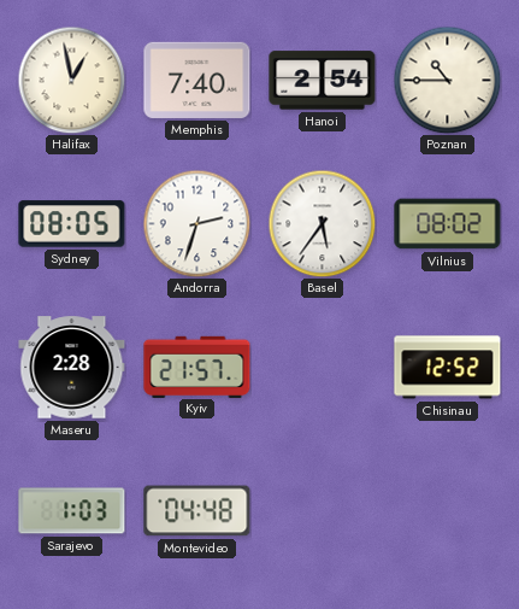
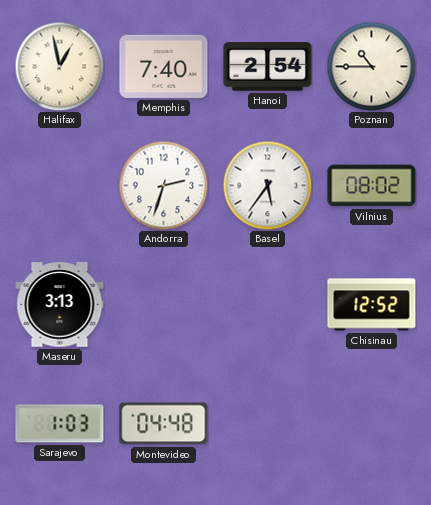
Sydney: 08:05 -> none
Maseru: 2:28 -> 3:13
Kyiv: 21:57 -> none
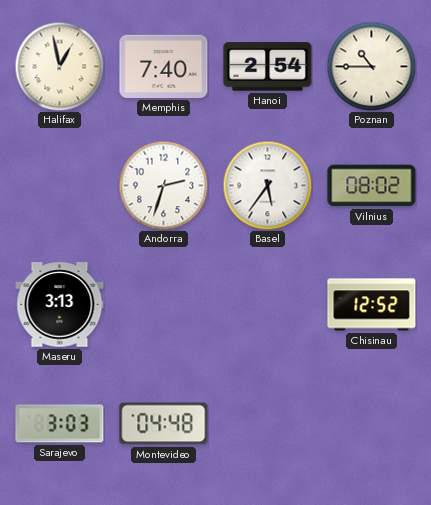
Sarajevo: 1:03 -> 3:03
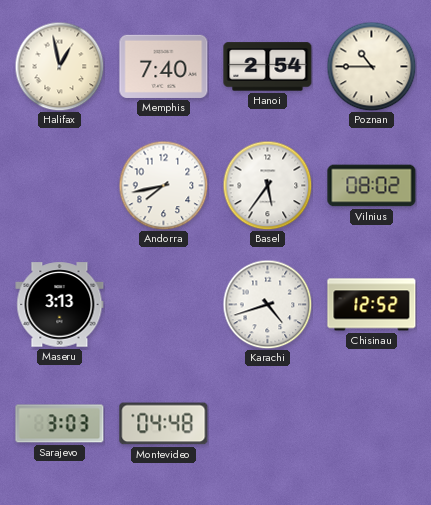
Andorra: 2:33 -> 7:43
Karachi: none -> 4:42
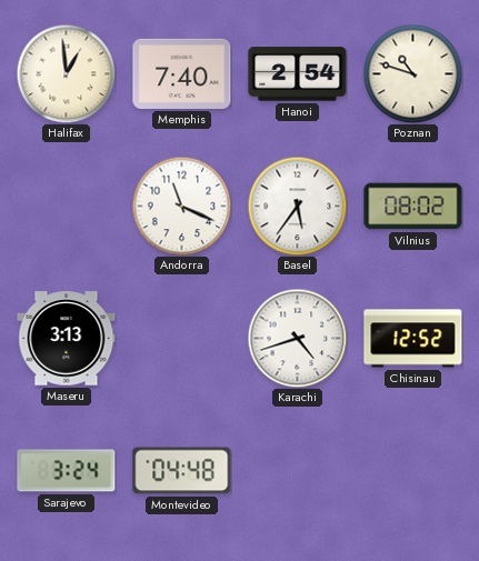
Halifax: 12:58 -> 12:59
Poznan: 10:45 -> 10:48
Andorra: 7:43 -> 11:19
Sarajevo: 3:03 -> 3:24
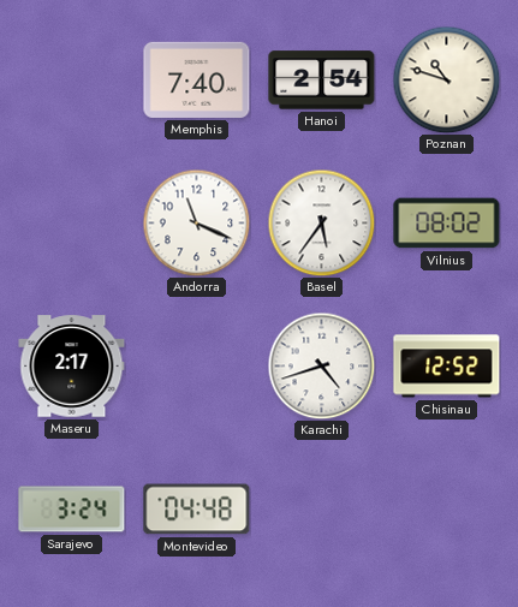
Halifax: 12:59 -> none
Maseru: 3:13 -> 2:17
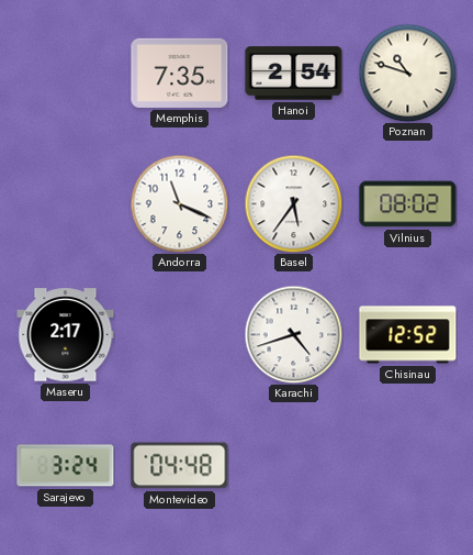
Memphis: 7:40 -> 7:35
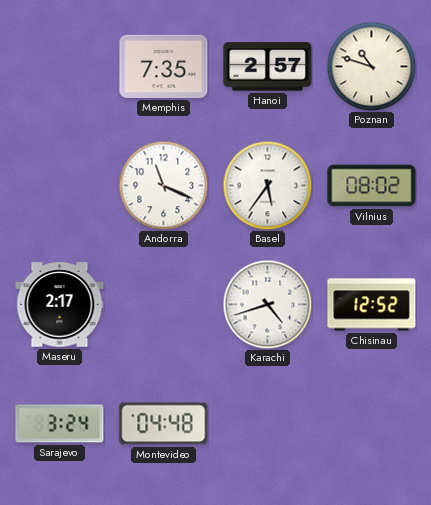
Hanoi: 2:54 -> 2:57
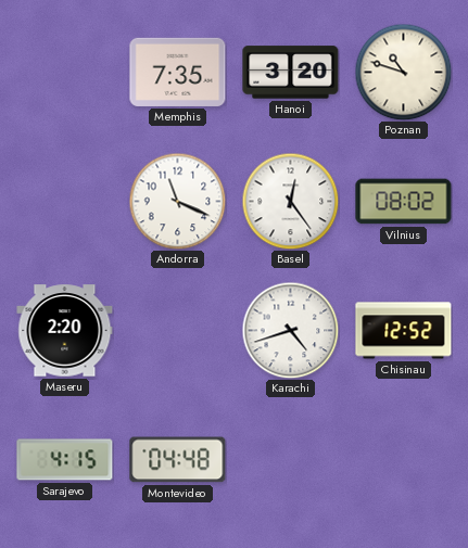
Hanoi: 2:57 -> 3:20
Basel: 5:36 -> 12:24
Maseru: 2:17 -> 2:20
Sarajevo: 3:24 -> 4:15
